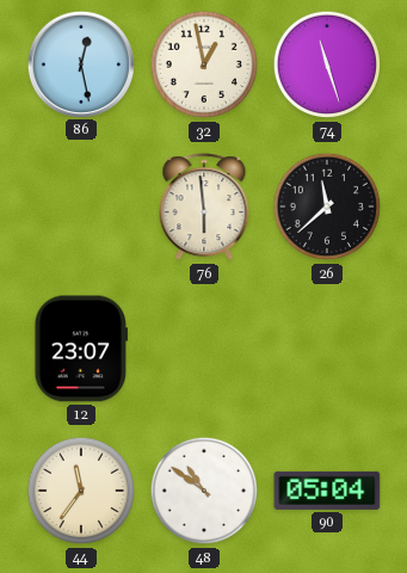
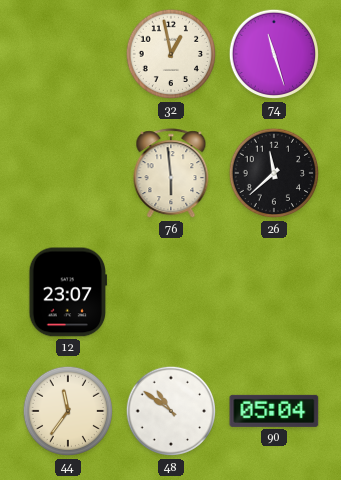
86: 12:28 -> none
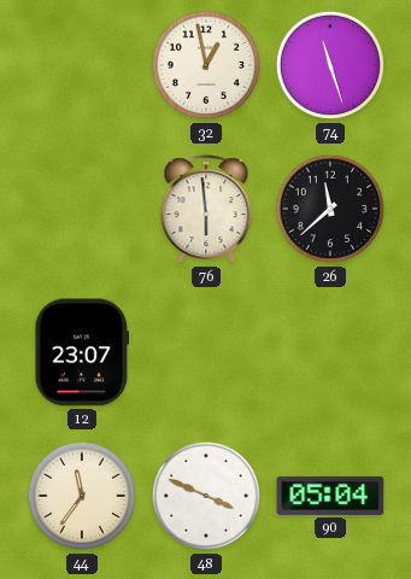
48: 10:51 -> 3:49
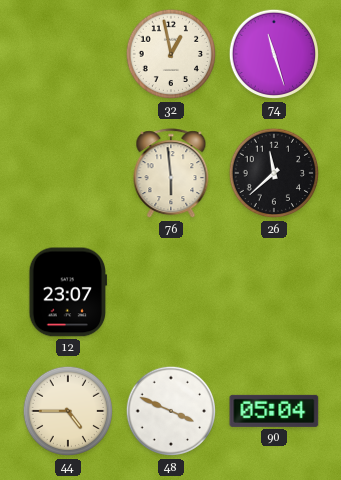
44: 11:36 -> 4:45
